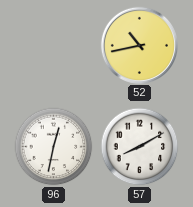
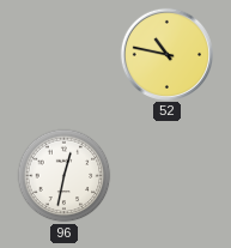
52: 10:43 -> 10:47
57: 8:10 -> none
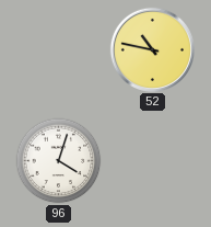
96: 12:32 -> 4:03
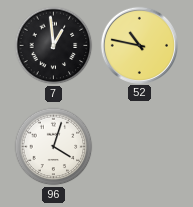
7: none -> 12:59
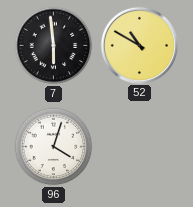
7: 12:59 -> 5:59
52: 10:47 -> 10:50
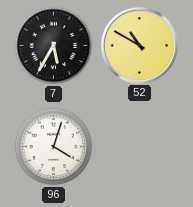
7: 5:59 -> 5:35
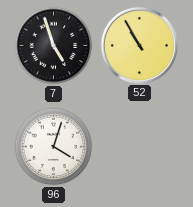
7: 5:35 -> 4:57
52: 10:50 -> 10:55
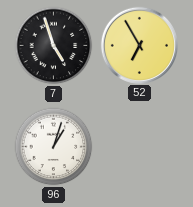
52: 10:55 -> 6:55
96: 4:03 -> 1:03
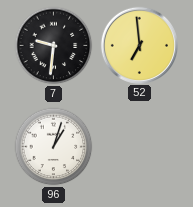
7: 4:57 -> 9:31
52: 6:55 -> 6:59
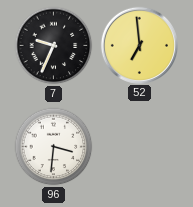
7: 9:31 -> 9:34
96: 1:03 -> 3:31
